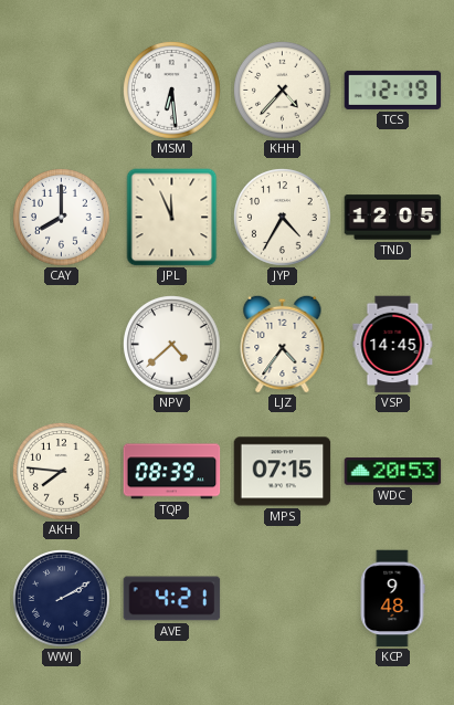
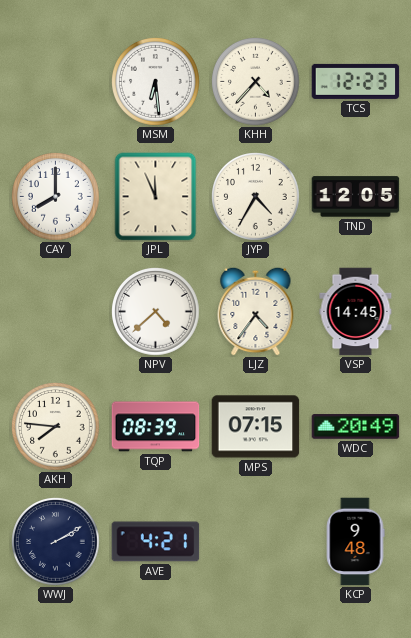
TCS: 12:19 -> 12:23
WDC: 20:53 -> 20:49
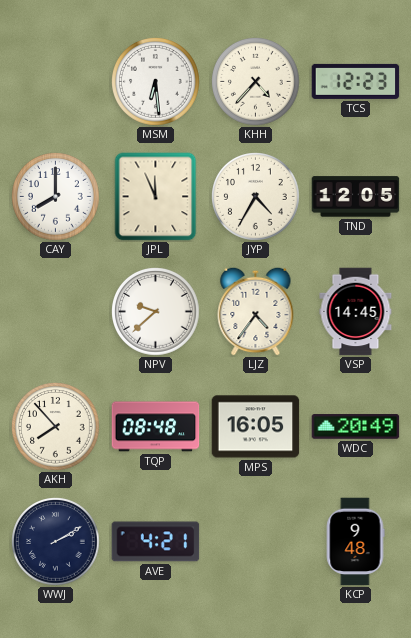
NPV: 4:38 -> 9:38
AKH: 7:46 -> 7:53
TQP: 08:39 -> 08:48
MPS: 07:15 -> 16:05
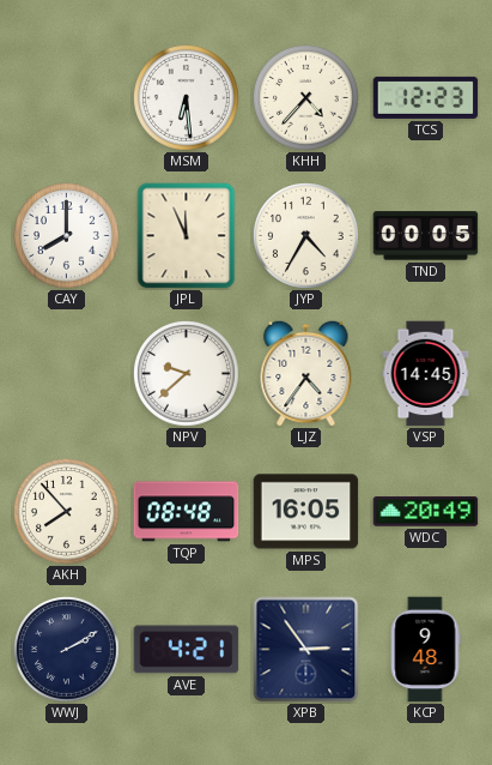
TND: 12:05 -> 00:05
XPB: none -> 2:54
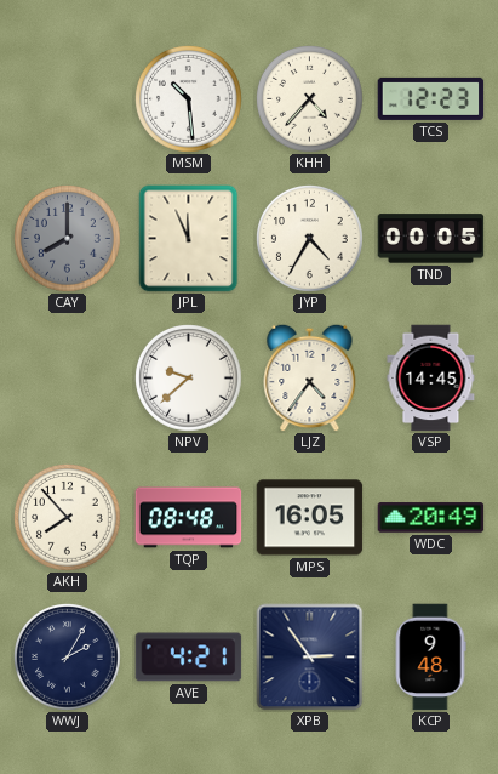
MSM: 6:29 -> 10:29
CAY dial: white -> grey
WWJ: 2:10 -> 2:05
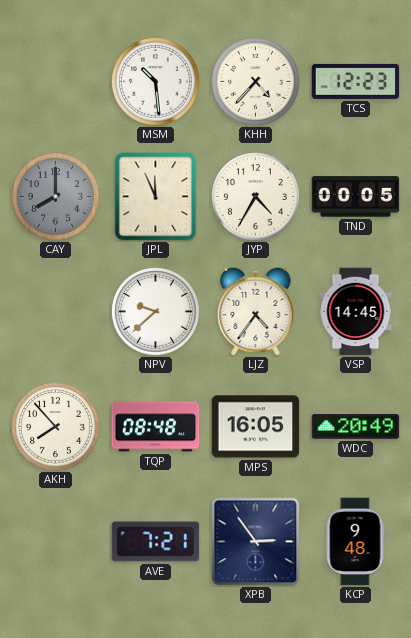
WWJ: 2:05 -> none
AVE: 4:21 -> 7:21
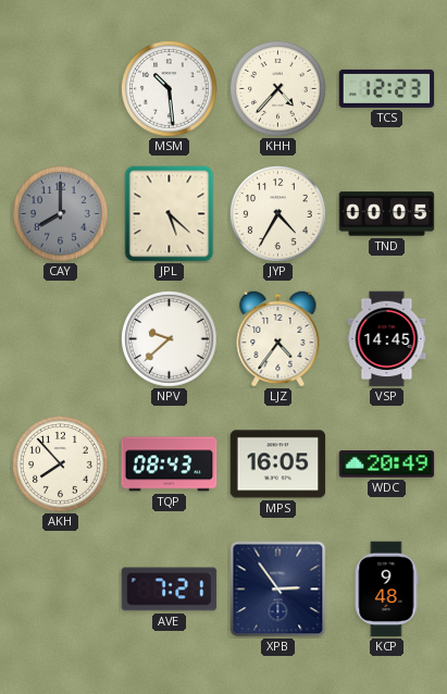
JPL: 11:56 -> 5:22
TQP: 08:48 -> 08:43
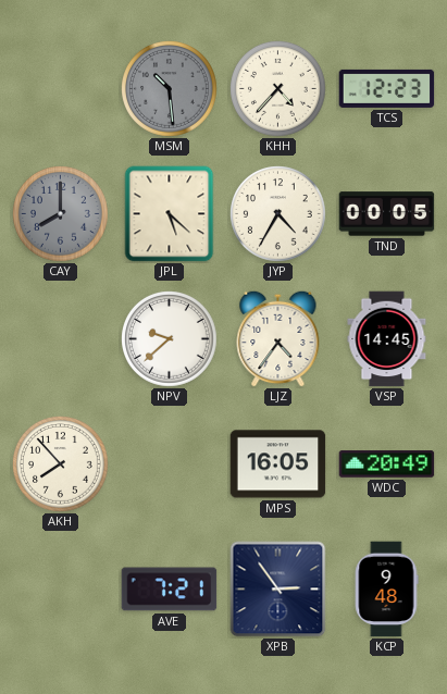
MSM dial: white -> grey
TQP: 08:43 -> none
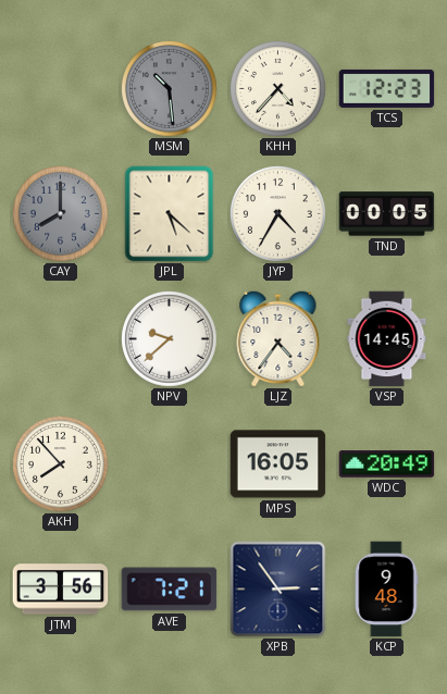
JTM: none -> 3:56
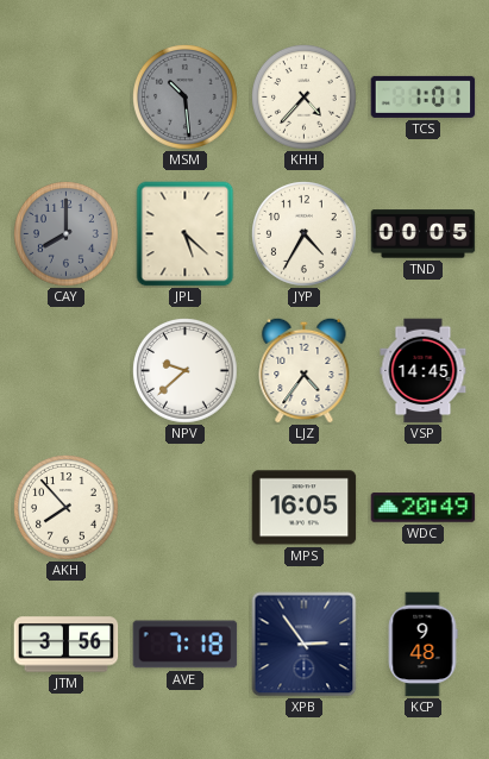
TCS: 12:23 -> 1:01
AVE: 7:21 -> 7:18
